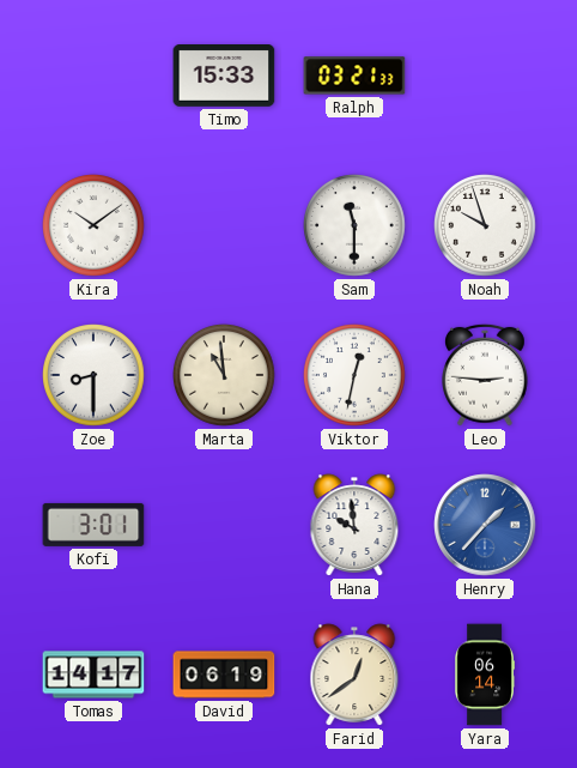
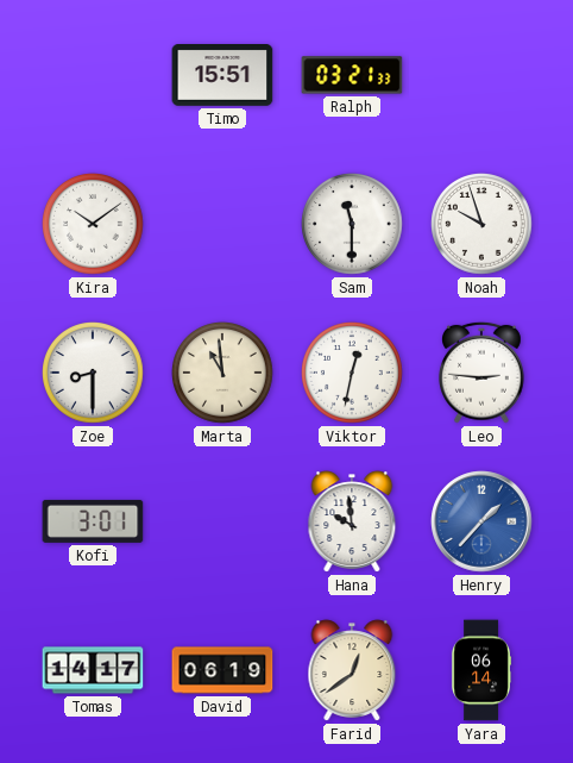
Timo: 15:33 -> 15:51
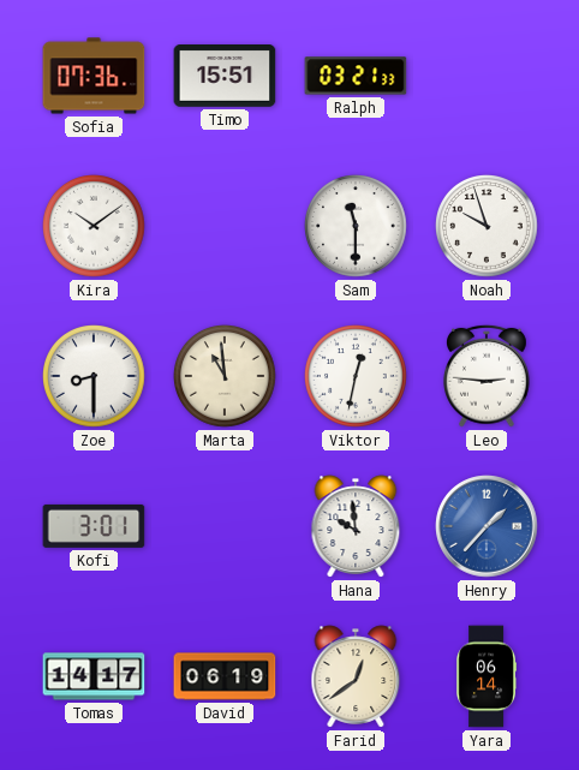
Sofia: none -> 07:36
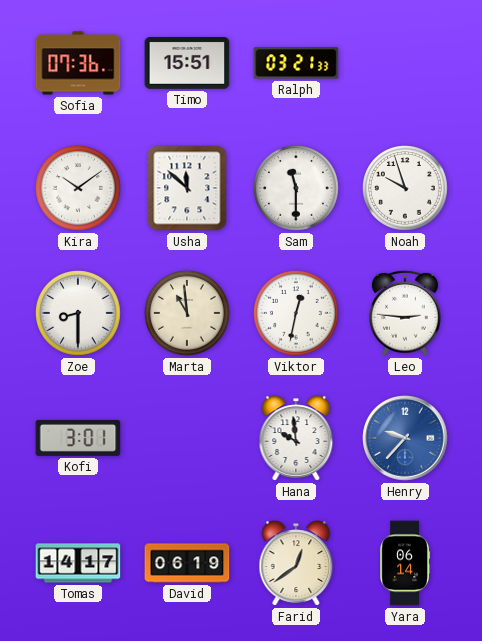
Usha: none -> 11:52
Henry: 1:37 -> 9:37
